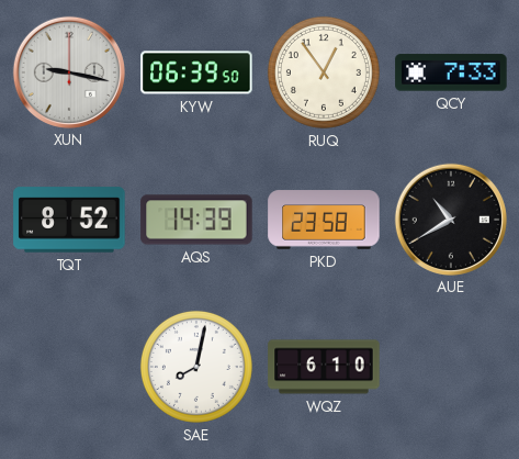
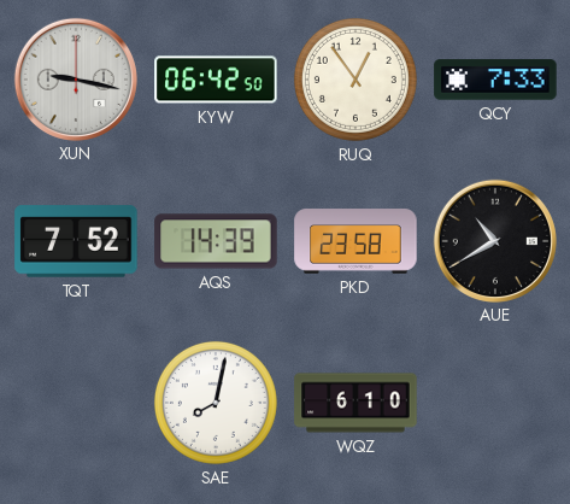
KYW: 06:39 -> 06:42
TQT: 8:52 -> 7:52
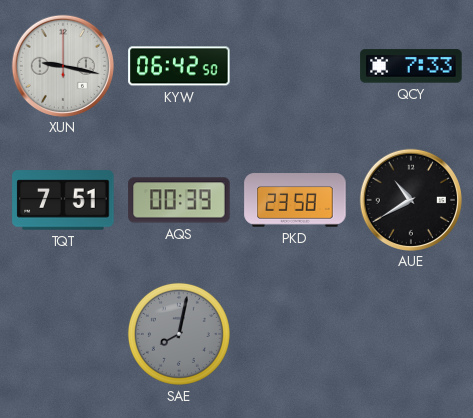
RUQ: 12:54 -> none
TQT: 7:52 -> 7:51
AQS: 14:39 -> 00:39
SAE dial: white -> grey
WQZ: 6:10 -> none
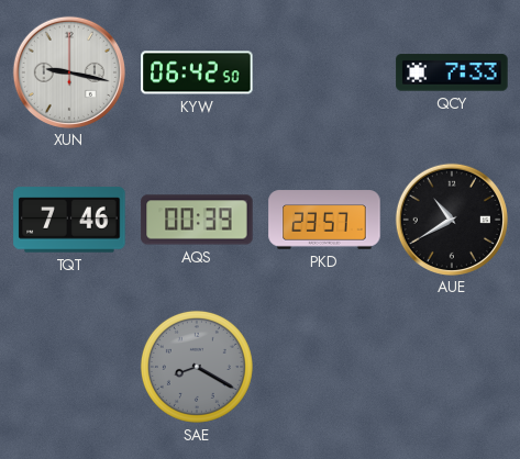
TQT: 7:51 -> 7:46
PKD: 23:58 -> 23:57
SAE: 8:02 -> 8:20
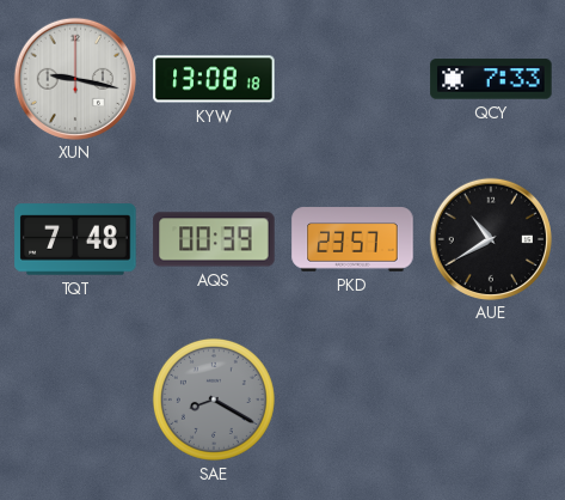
KYW: 06:42 -> 13:08
TQT: 7:46 -> 7:48
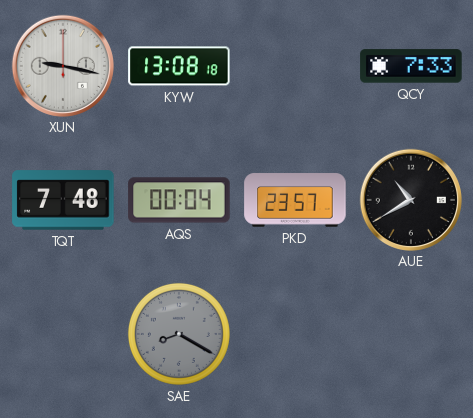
AQS: 00:39 -> 00:04
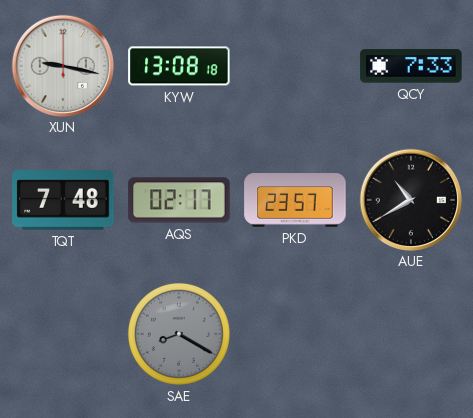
AQS: 00:04 -> 02:17
